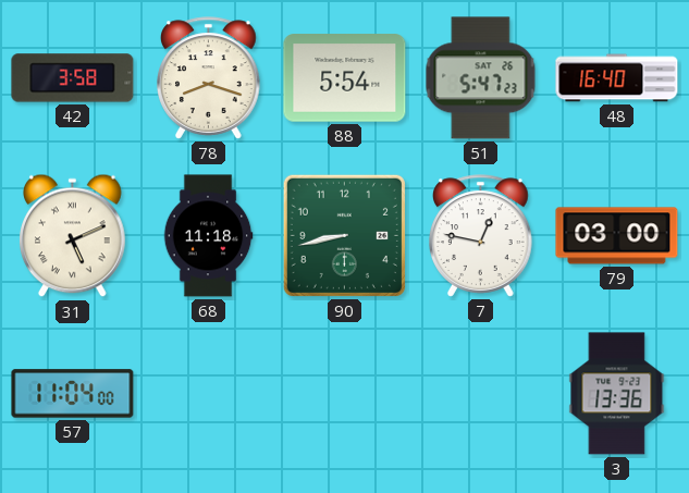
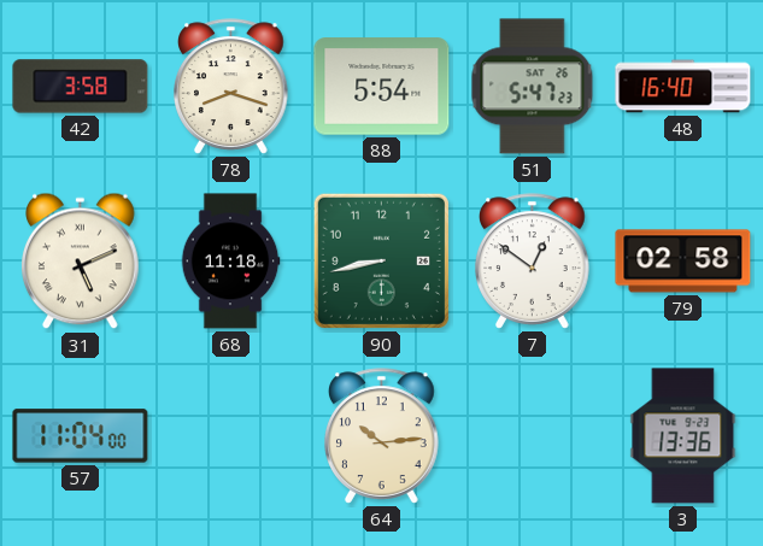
7: 12:47 -> 12:51
79: 03:00 -> 02:58
64: none -> 10:14
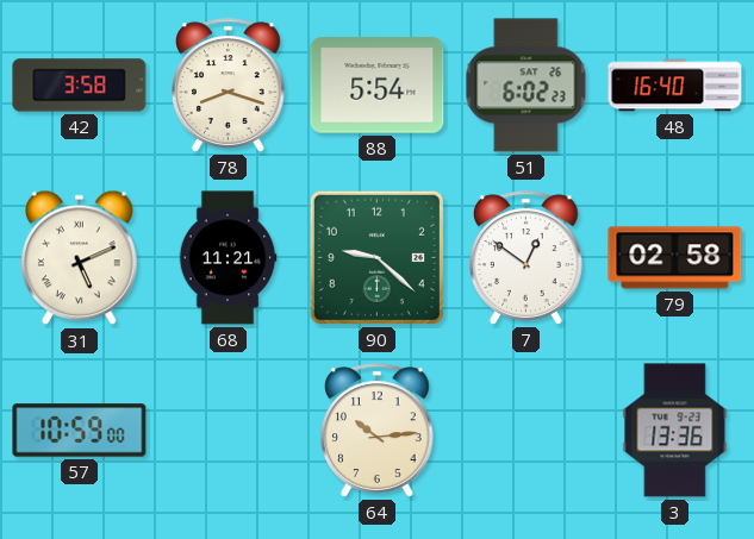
51: 5:47 -> 6:02
68: 11:18 -> 11:21
90: 8:43 -> 9:22
57: 11:04 -> 10:59
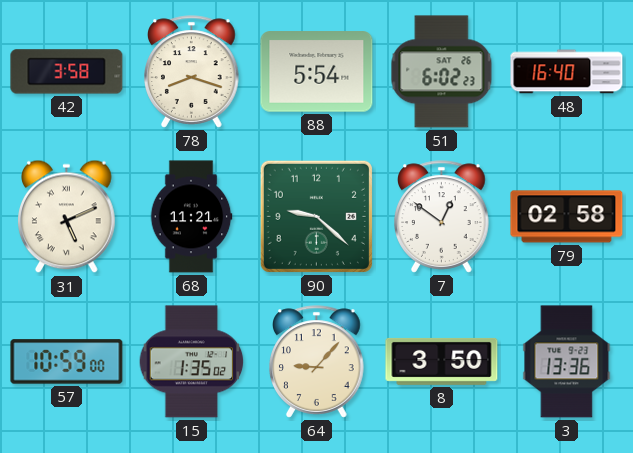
15: none -> 1:35
64: 10:14 -> 9:07
8: none -> 3:50
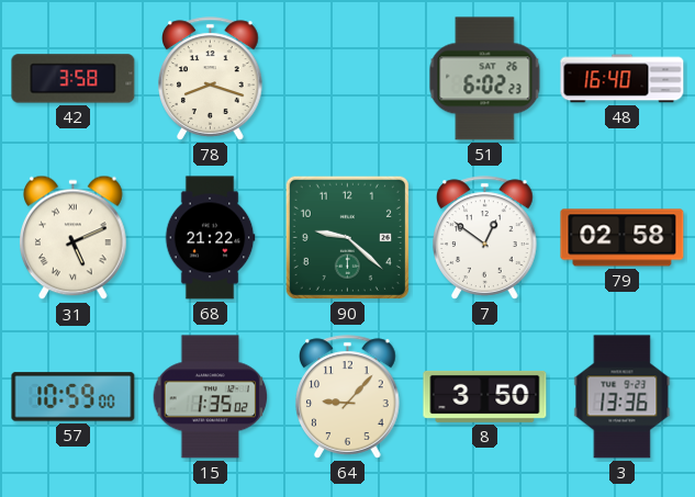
88: 5:54 -> none
68: 11:21 -> 21:22
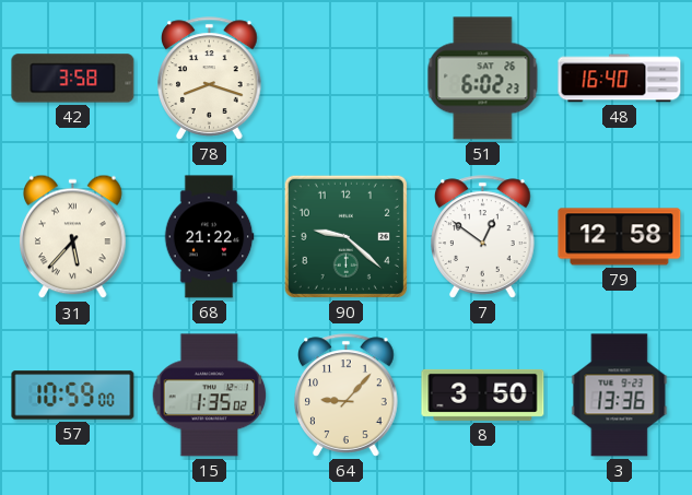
31: 5:11 -> 5:37
79: 02:58 -> 12:58
